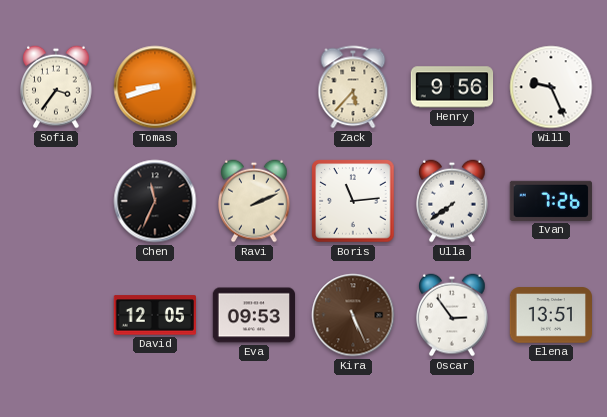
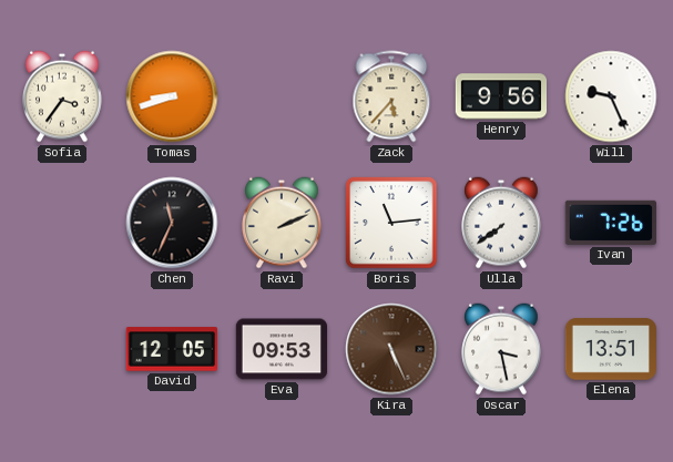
Oscar: 2:54 -> 3:28
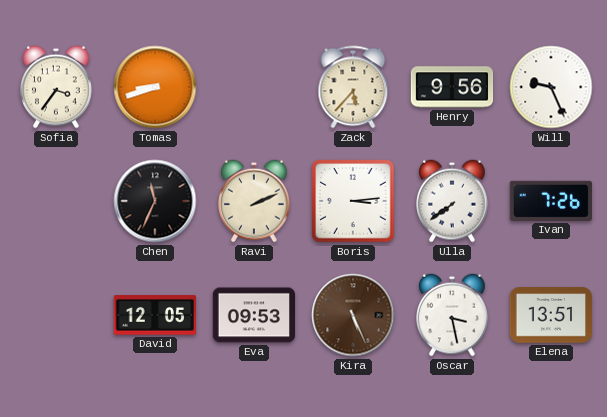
Boris: 11:14 -> 3:14
